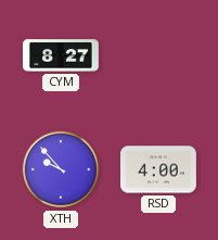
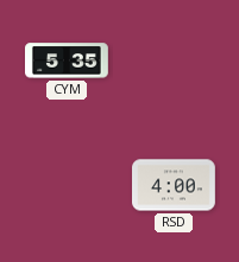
CYM: 8:27 -> 5:35
XTH: 9:53 -> none
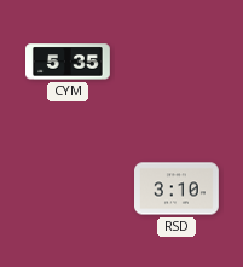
RSD: 4:00 -> 3:10
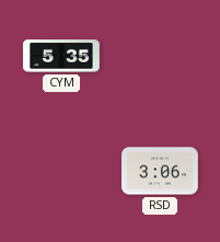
RSD: 3:10 -> 3:06
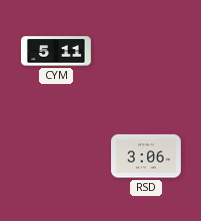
CYM: 5:35 -> 5:11
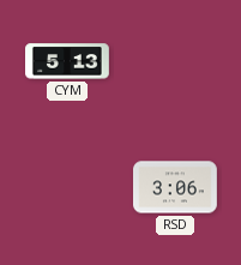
CYM: 5:11 -> 5:13
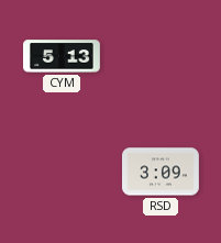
RSD: 3:06 -> 3:09
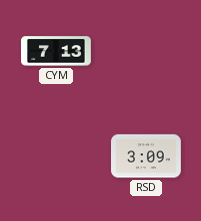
CYM: 5:13 -> 7:13
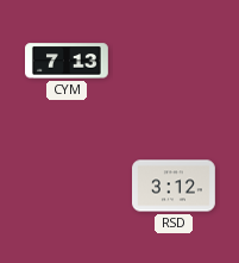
RSD: 3:09 -> 3:12
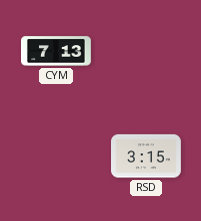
RSD: 3:12 -> 3:15
